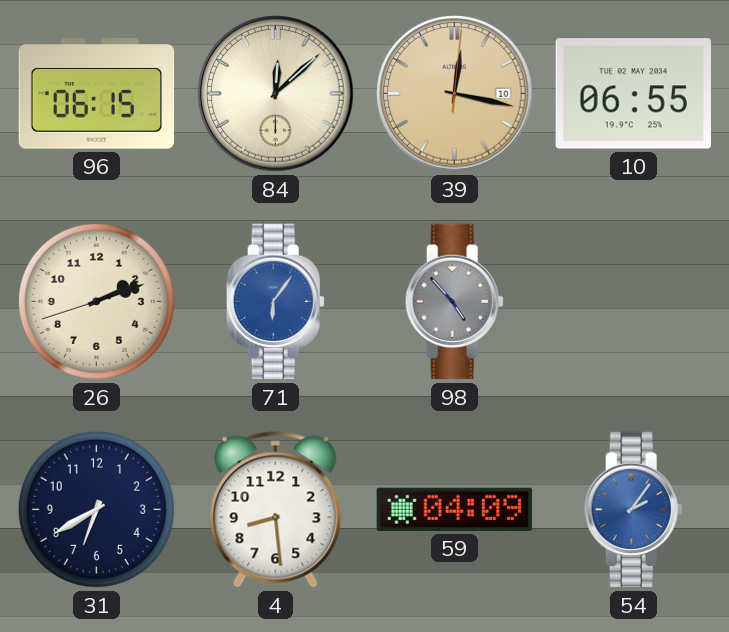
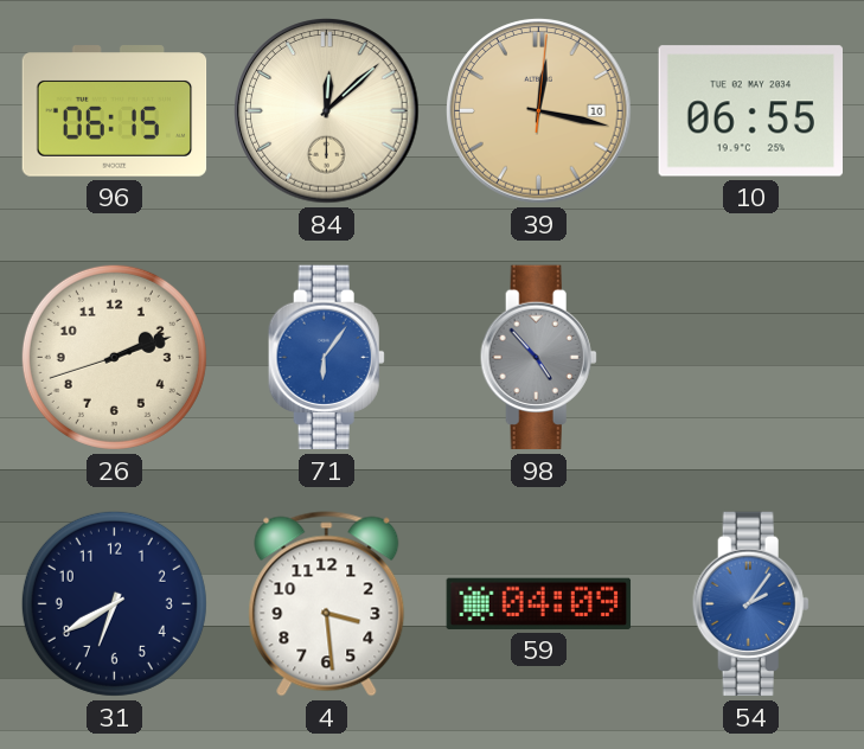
4: 8:29 -> 3:29
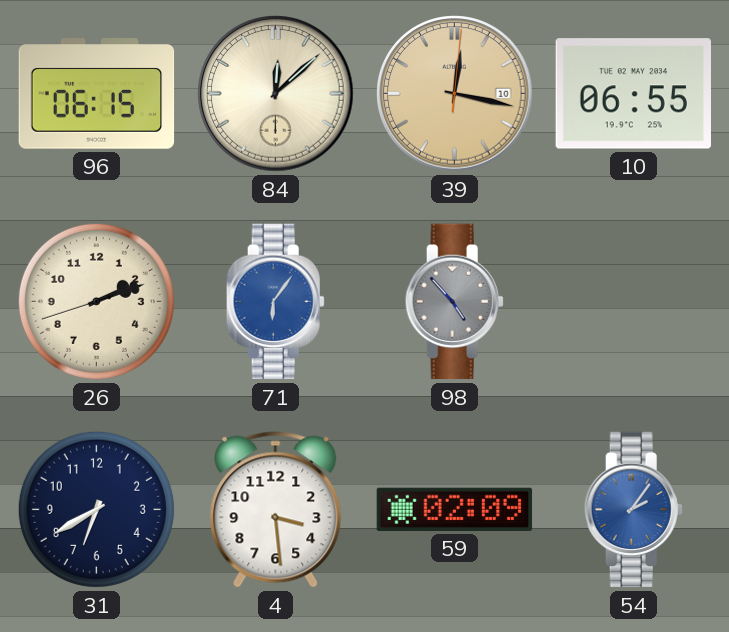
59: 04:09 -> 02:09
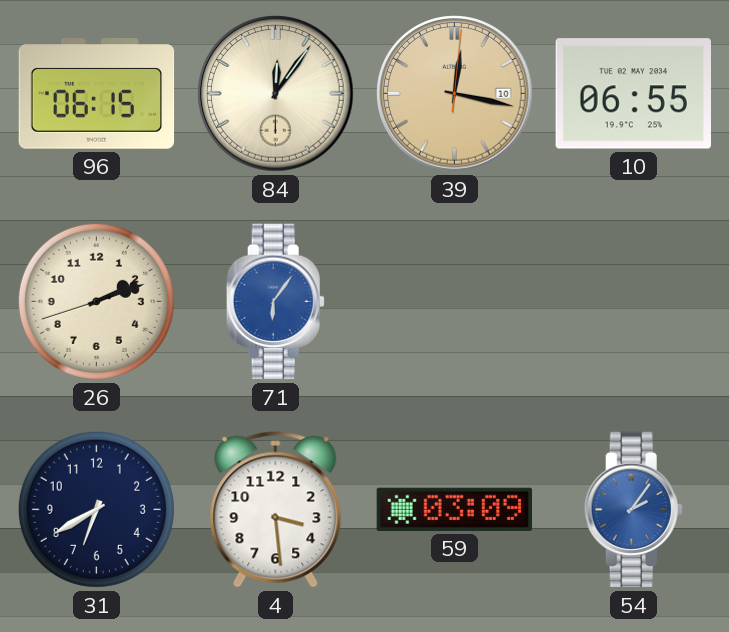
84: 12:08 -> 12:06
98: 4:53 -> none
59: 02:09 -> 03:09
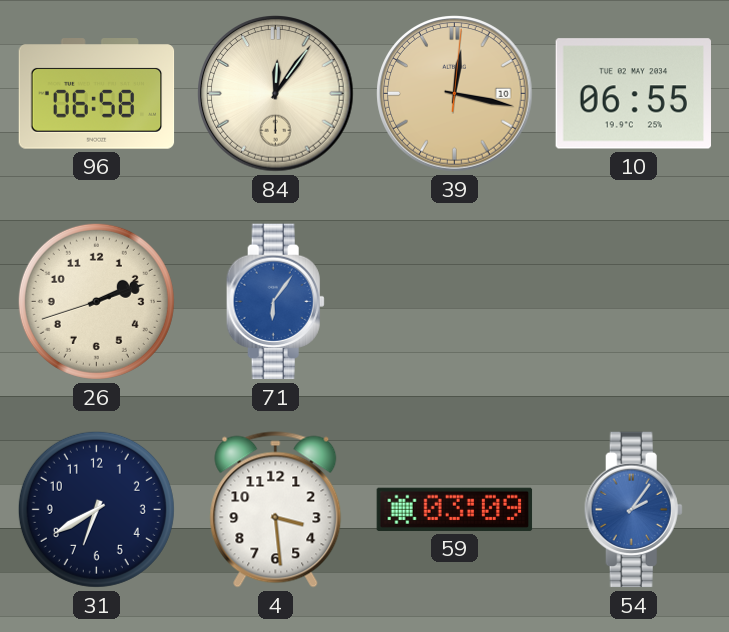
96: 06:15 -> 06:58
